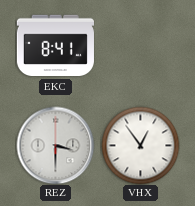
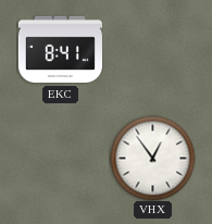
REZ: 3:30 -> none
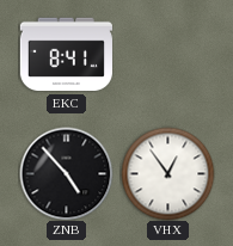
ZNB: none -> 4:53
